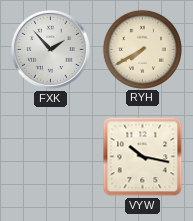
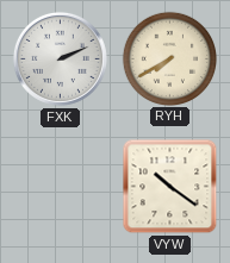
FXK: 1:53 -> 2:11
VYW: 10:17 -> 10:21
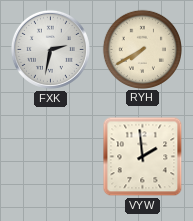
FXK: 2:11 -> 2:32
VYW: 10:21 -> 1:59
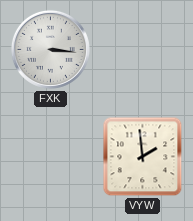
FXK: 2:32 -> 3:16
RYH: 7:40 -> none
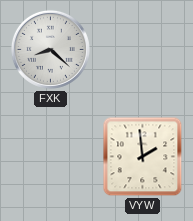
FXK: 3:16 -> 8:22
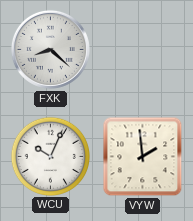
WCU: none -> 10:04
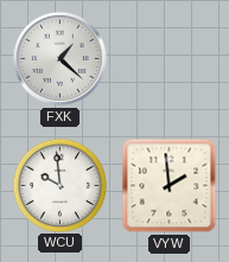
FXK: 8:22 -> 1:22
WCU: 10:04 -> 9:59
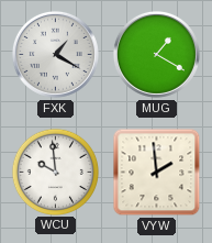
FXK: 1:22 -> 1:20
MUG: none -> 1:20
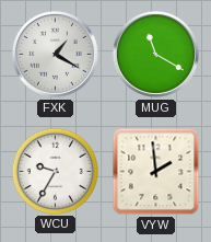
MUG: 1:20 -> 11:20
WCU: 9:59 -> 9:35
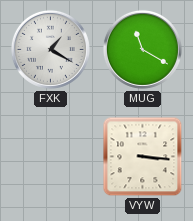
WCU: 9:35 -> none
VYW: 1:59 -> 3:16
